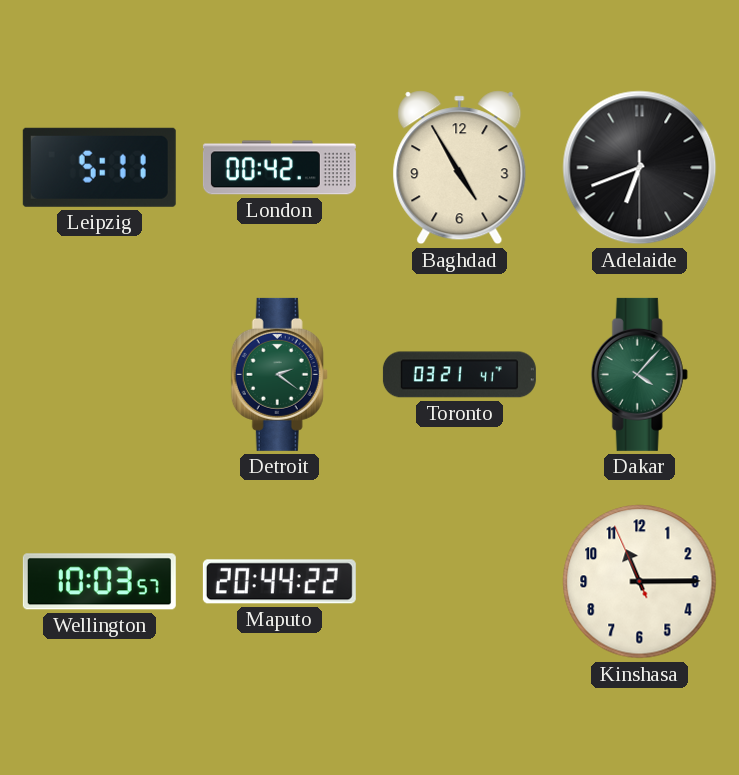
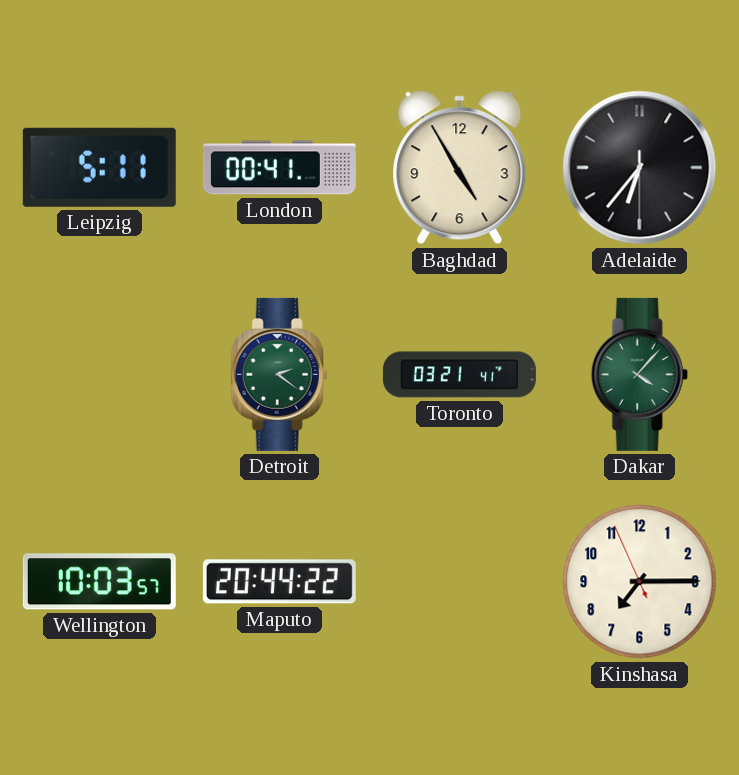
London: 00:42 -> 00:41
Adelaide: 6:41 -> 6:36
Kinshasa: 11:14 -> 7:14
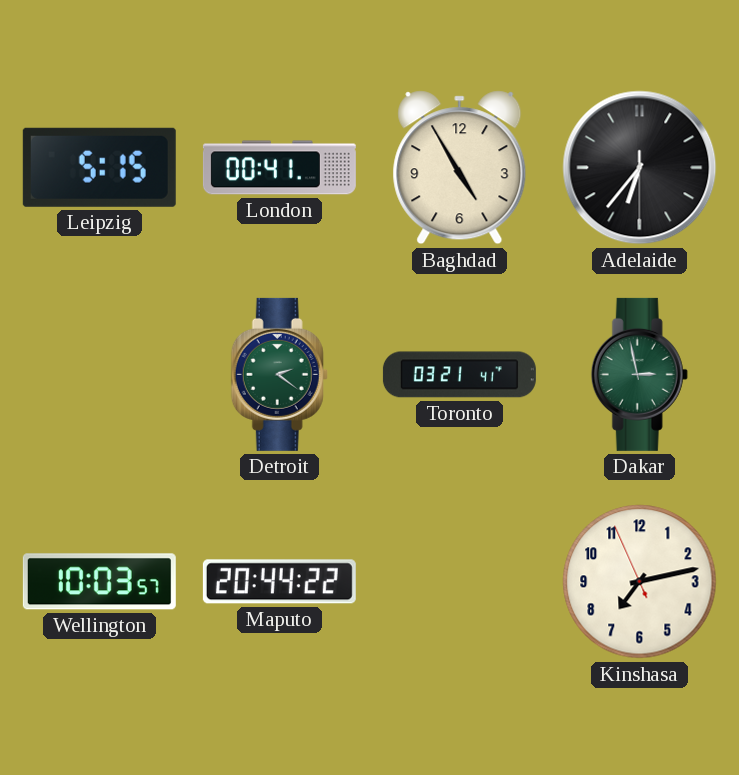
Leipzig: 5:11 -> 5:15
Dakar: 4:07 -> 2:58
Kinshasa: 7:14 -> 7:12
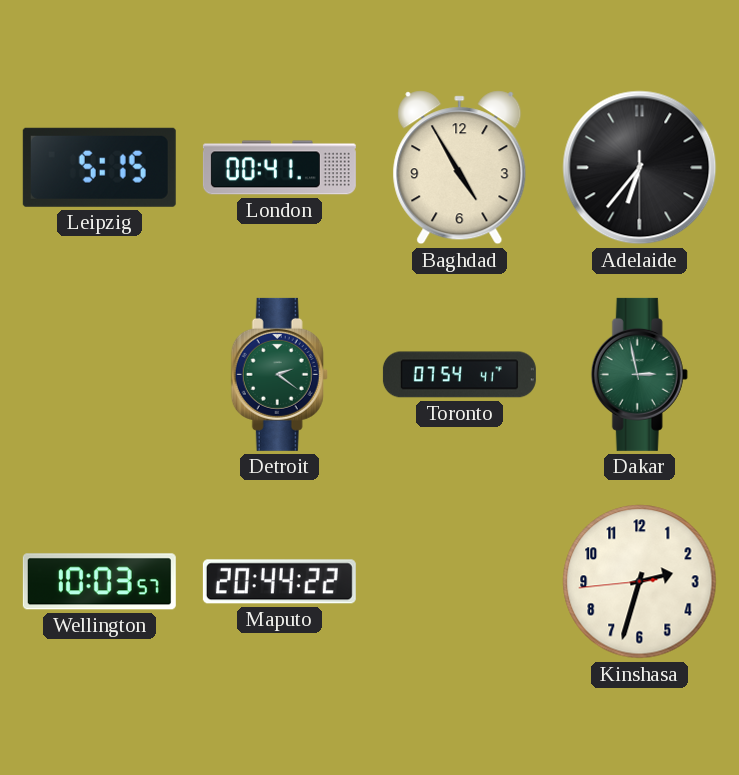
Toronto: 03:21 -> 07:54
Kinshasa: 7:12 -> 2:32
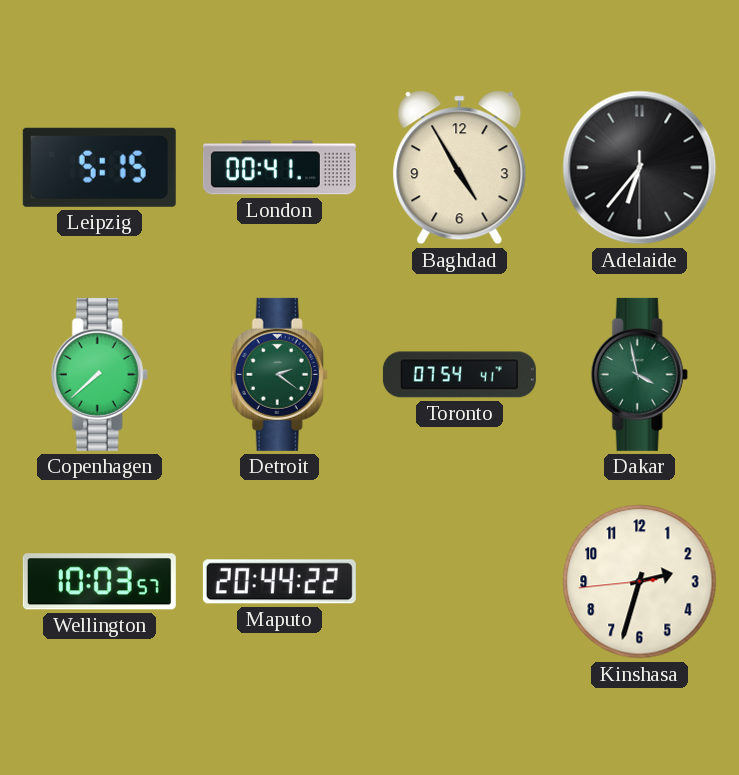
Copenhagen: none -> 7:38
Dakar: 2:58 -> 3:58
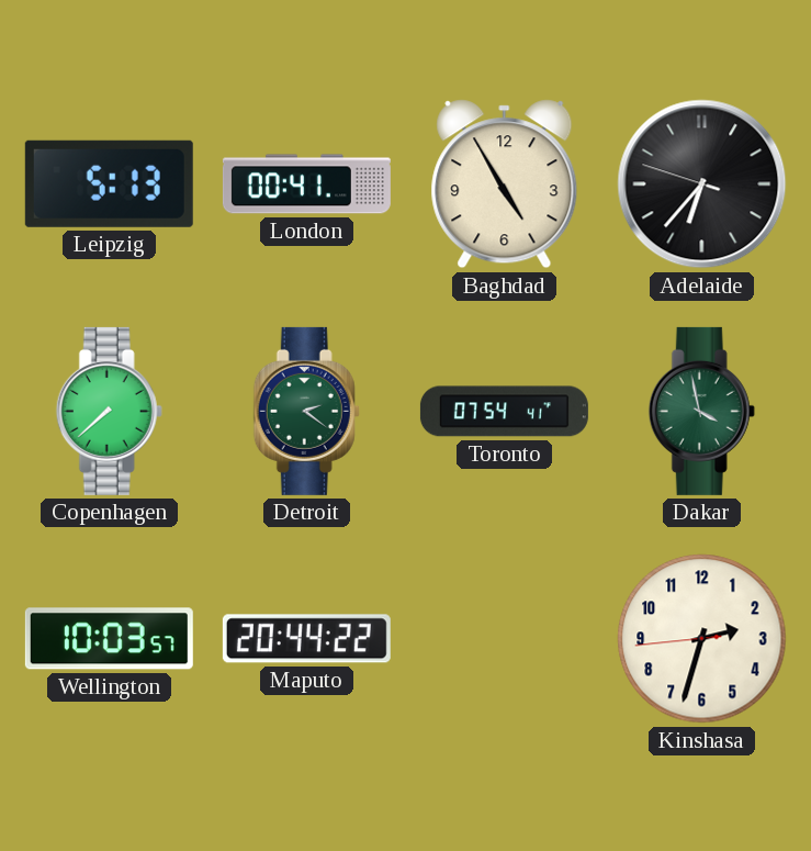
Leipzig: 5:15 -> 5:13
Adelaide: 6:36:30 -> 6:36:48
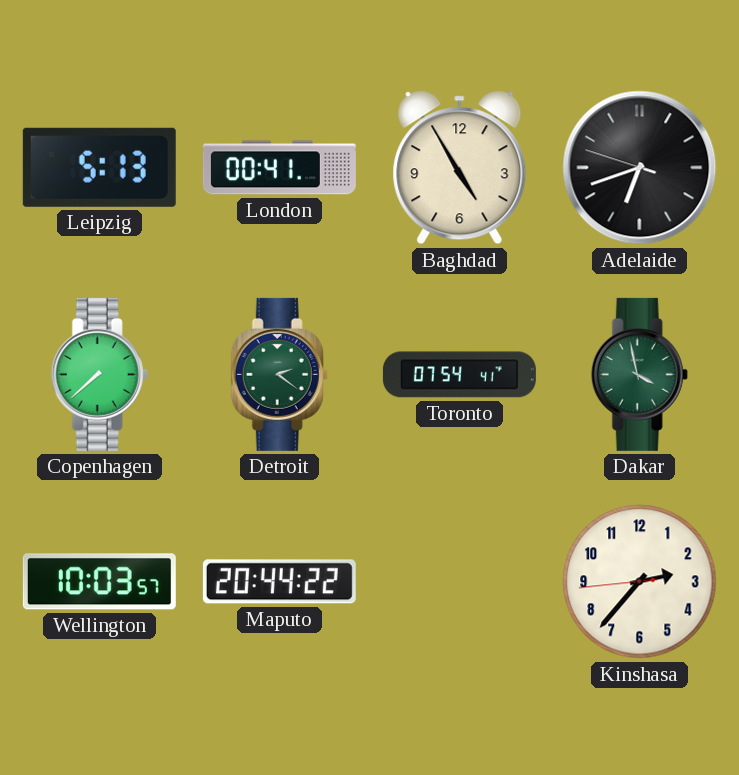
Adelaide: 6:36 -> 6:41
Kinshasa: 2:32 -> 2:36
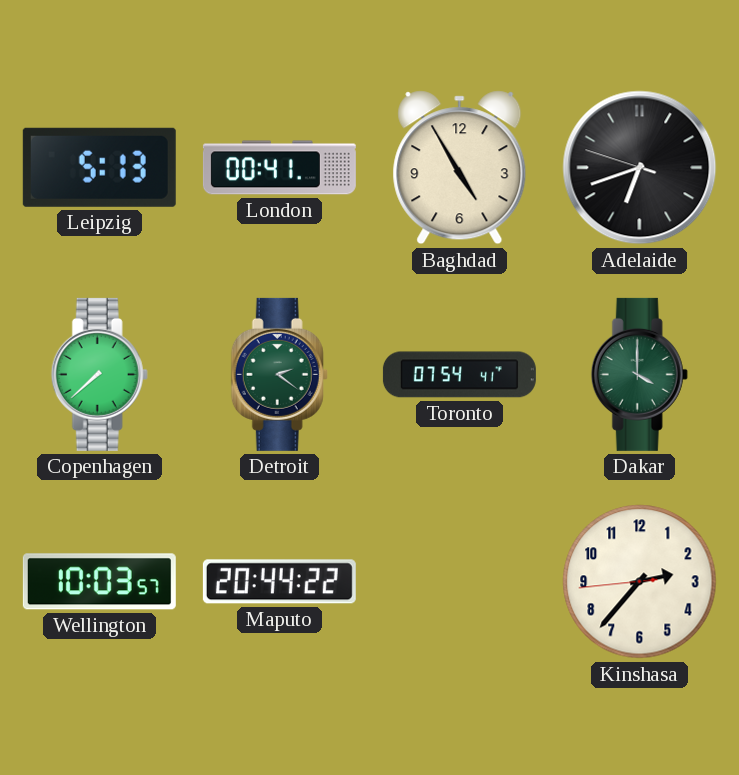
Dakar: 3:58 -> 4:00
